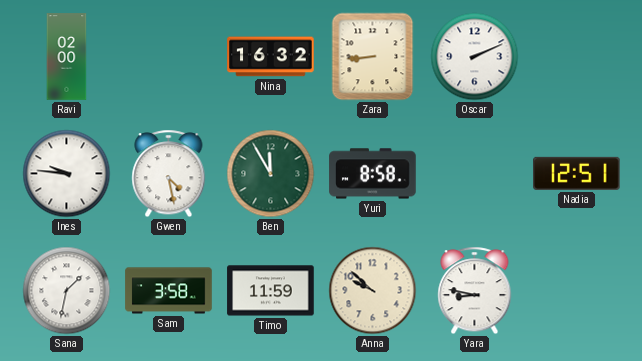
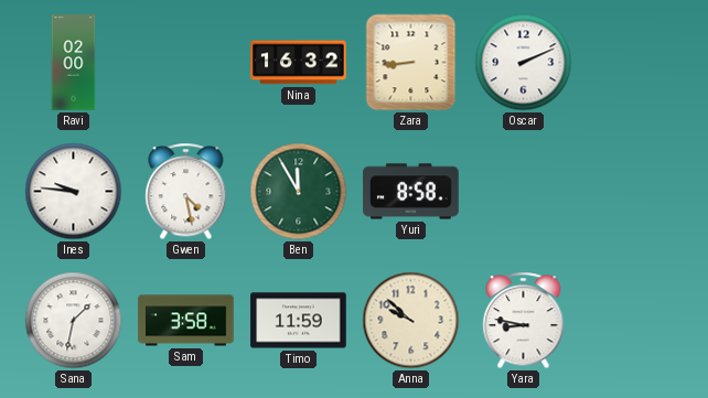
Nadia: 12:51 -> none
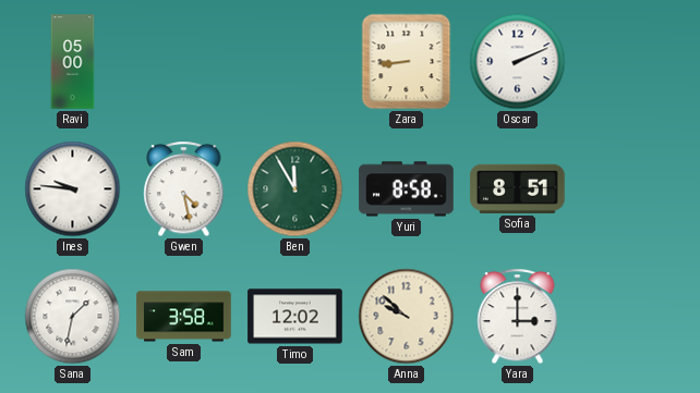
Ravi: 02:00 -> 05:00
Nina: 16:32 -> none
Sofia: none -> 8:51
Timo: 11:59 -> 12:02
Yara: 8:47 -> 3:00
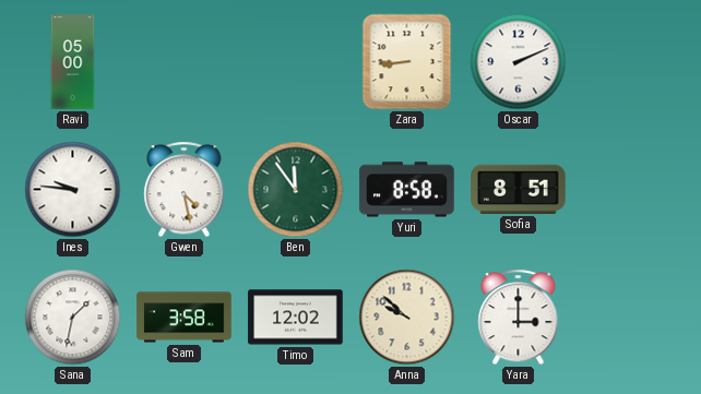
Ben: 11:55 -> 11:54
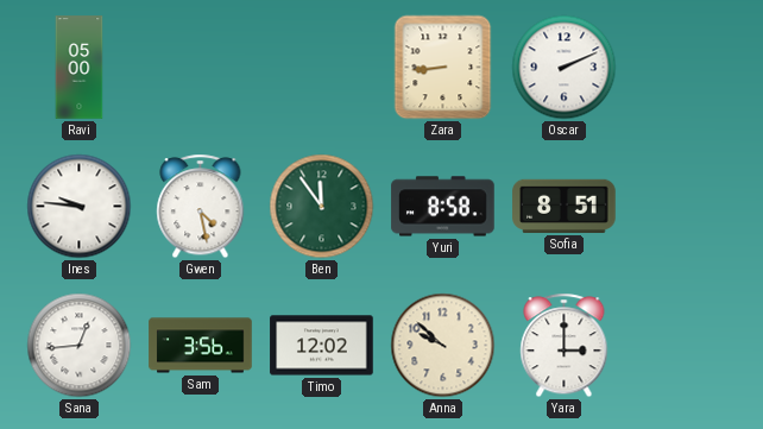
Sana: 1:32 -> 12:44
Sam: 3:58 -> 3:56
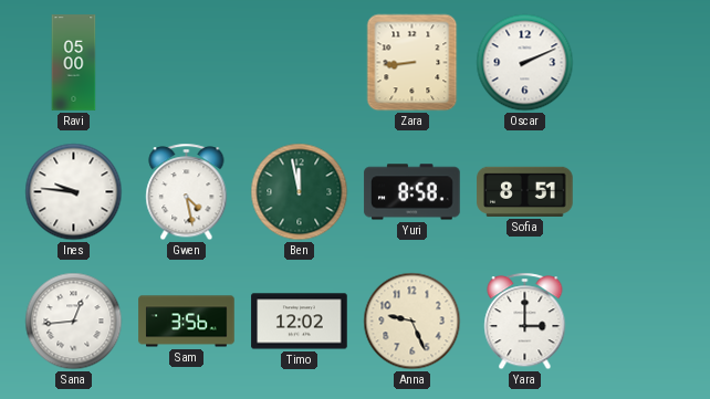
Ben: 11:54 -> 11:58
Anna: 9:52 -> 9:26
